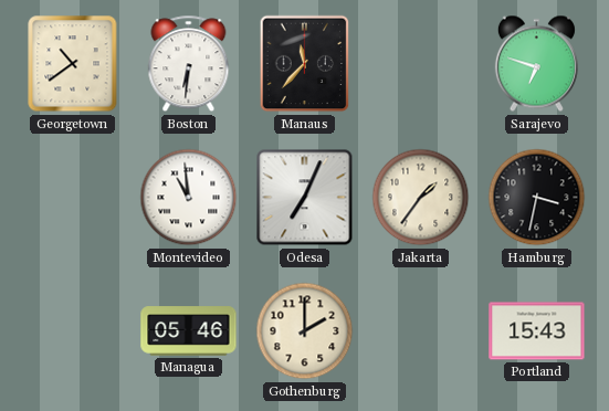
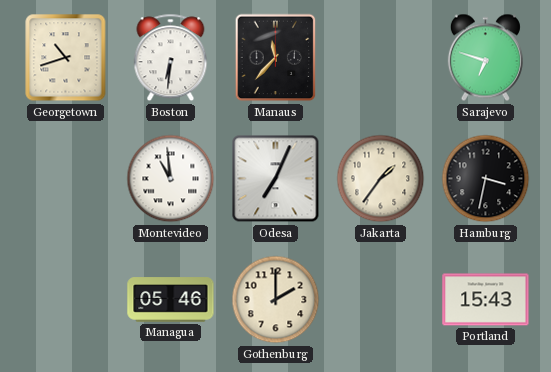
Georgetown: 10:39 -> 10:42
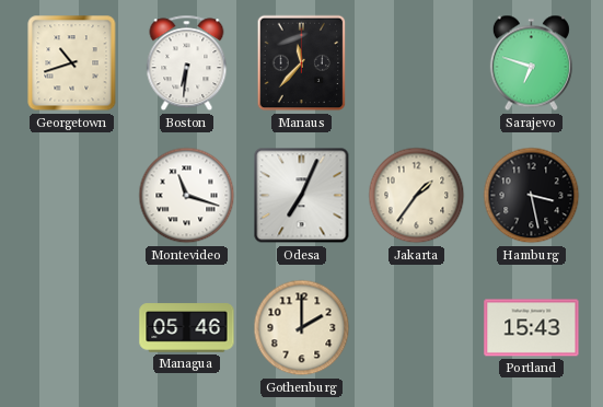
Montevideo: 10:59 -> 11:18
Hamburg: 3:32 -> 3:28
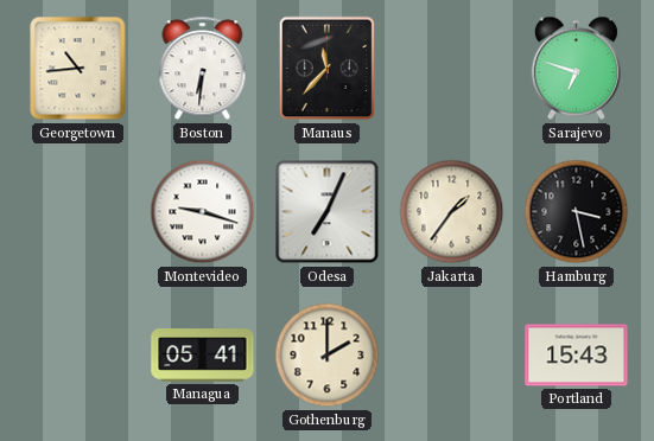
Georgetown: 10:42 -> 10:44
Montevideo: 11:18 -> 9:18
Managua: 05:46 -> 05:41
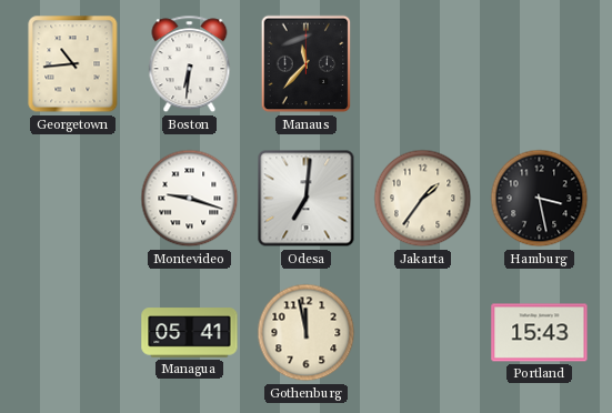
Sarajevo: 6:48 -> none
Odesa: 7:04 -> 7:01
Gothenburg: 2:00 -> 11:58
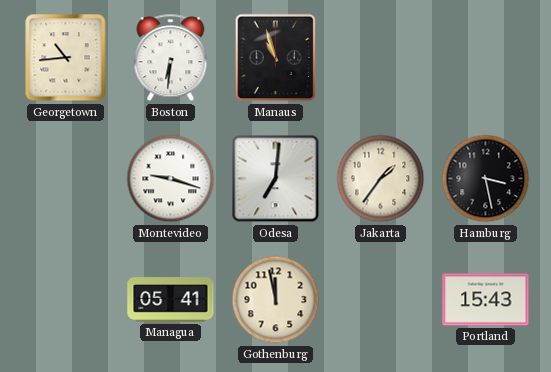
Manaus: 11:37 -> 10:57
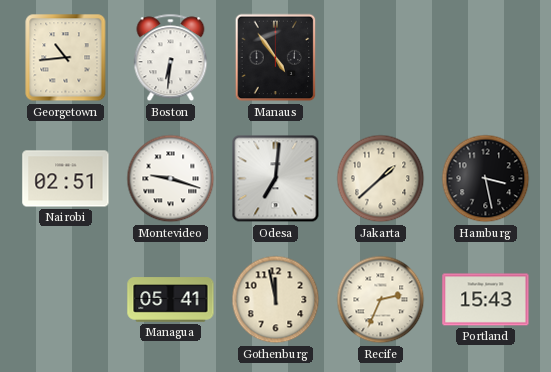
Manaus: 10:57 -> 4:54
Nairobi: none -> 02:51
Jakarta: 1:36 -> 1:38
Recife: none -> 2:34
